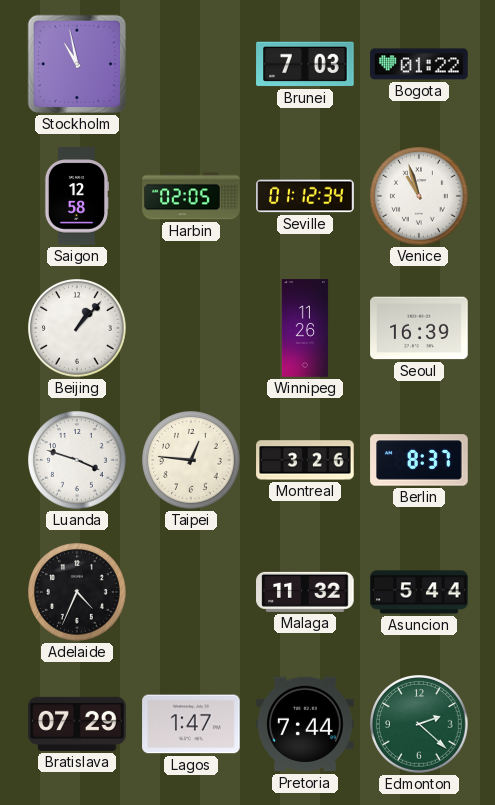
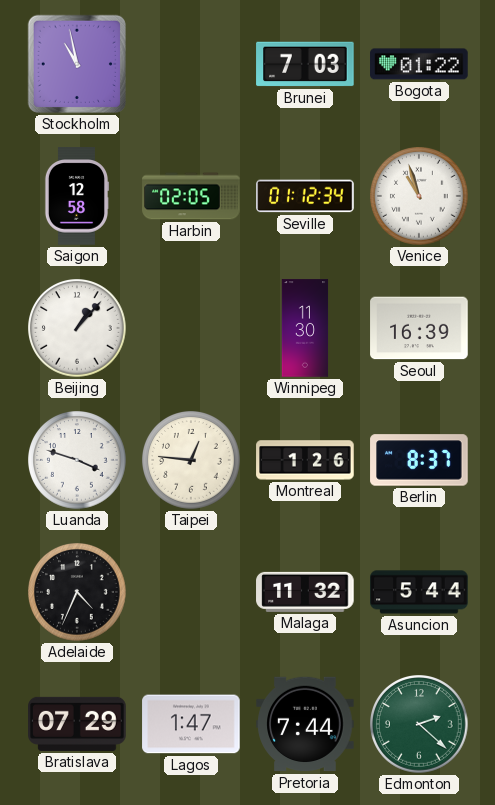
Winnipeg: 11:26 -> 11:30
Montreal: 3:26 -> 1:26
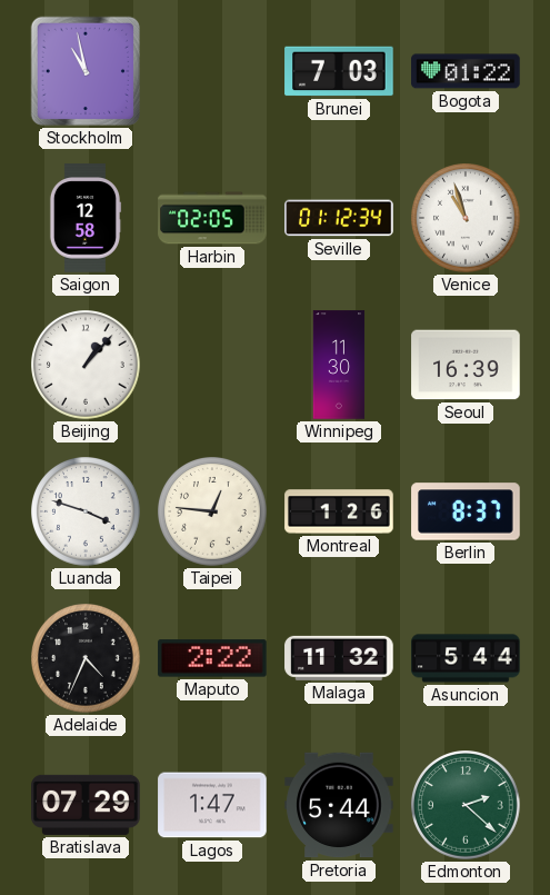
Maputo: none -> 2:22
Pretoria: 7:44 -> 5:44
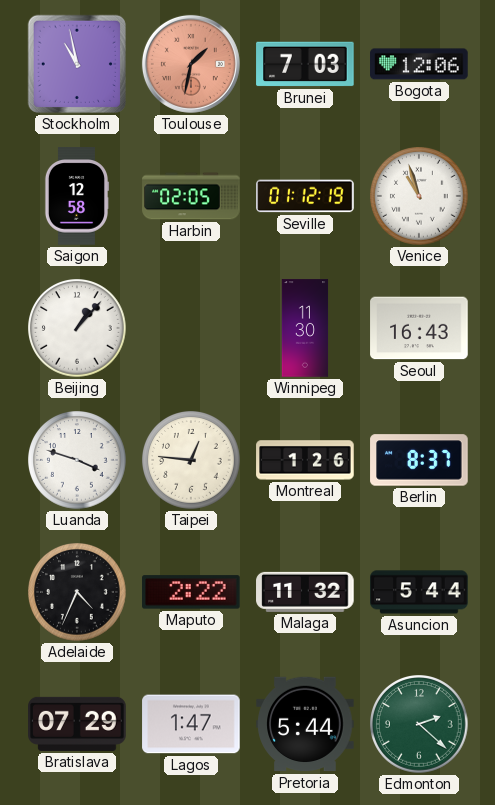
Toulouse: none -> 1:32
Bogota: 01:22 -> 12:06
Seville: 01:12:34 -> 01:12:19
Seoul: 16:39 -> 16:43
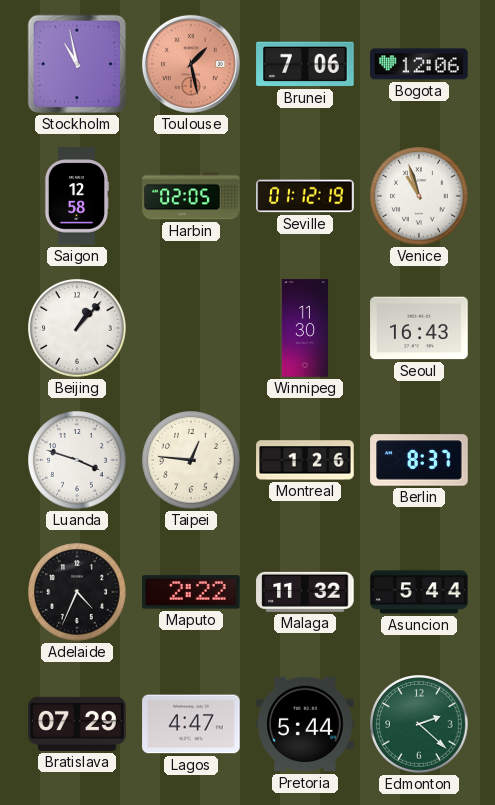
Toulouse: 1:32 -> 1:28
Brunei: 7:03 -> 7:06
Lagos: 1:47 -> 4:47
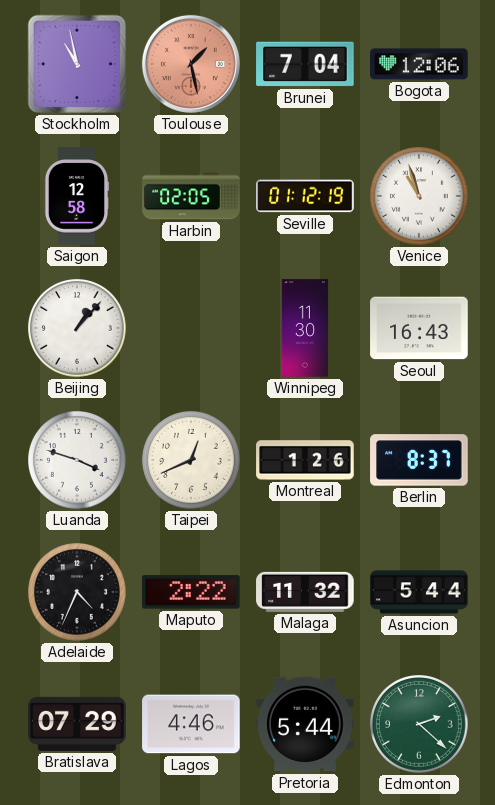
Brunei: 7:06 -> 7:04
Taipei: 12:46 -> 12:41
Lagos: 4:47 -> 4:46
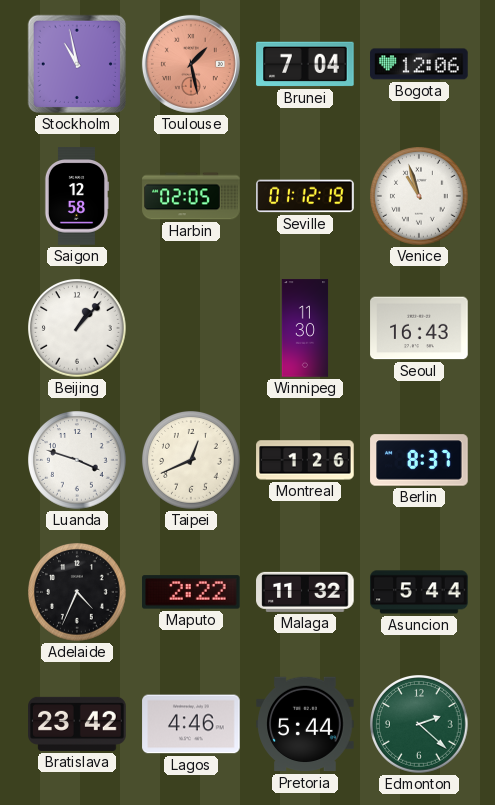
Bratislava: 07:29 -> 23:42
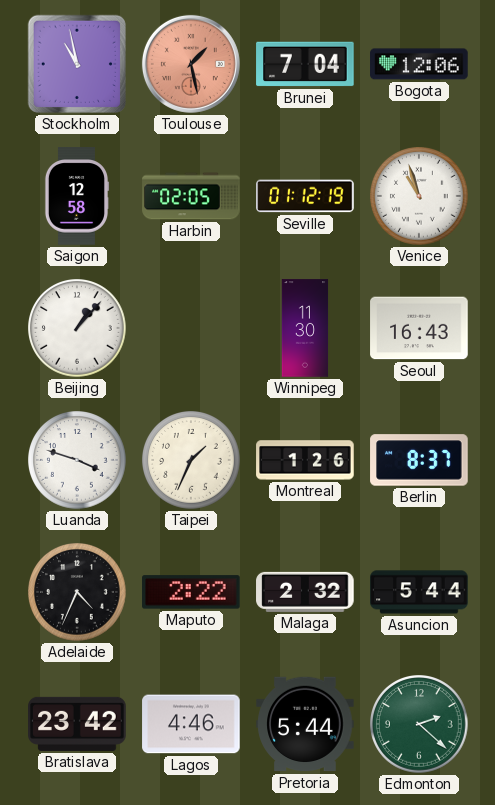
Taipei: 12:41 -> 1:34
Malaga: 11:32 -> 2:32
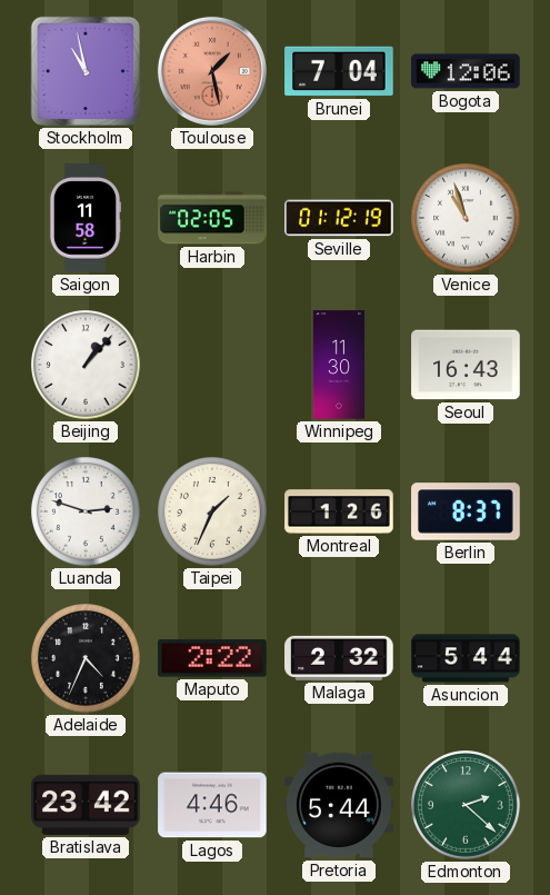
Saigon: 12:58 -> 11:58
Luanda: 3:48 -> 2:48
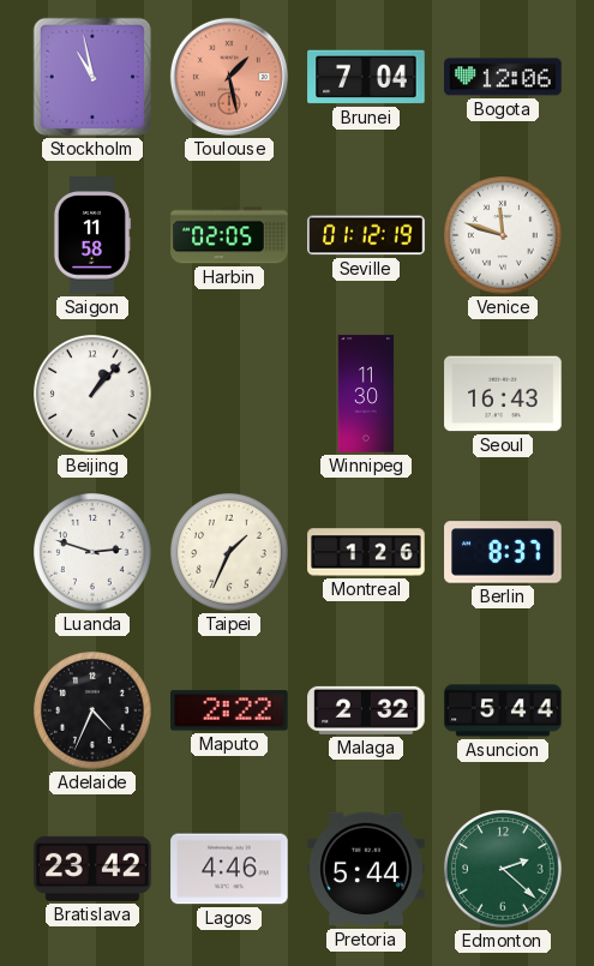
Venice: 10:57 -> 11:48
